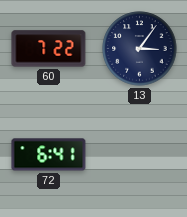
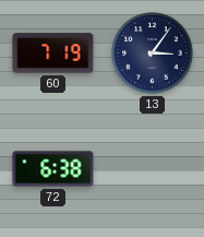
60: 7:22 -> 7:19
72: 6:41 -> 6:38
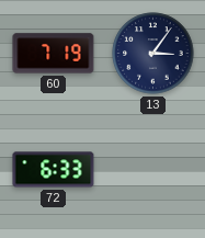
72: 6:38 -> 6:33
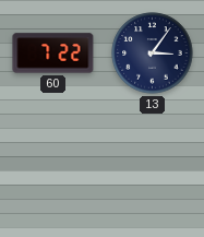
60: 7:19 -> 7:22
72: 6:33 -> none
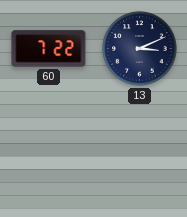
13: 3:06 -> 3:11
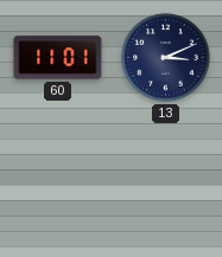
60: 7:22 -> 11:01
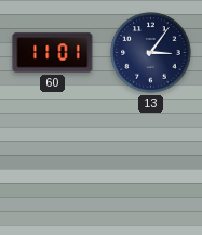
13: 3:11 -> 3:06
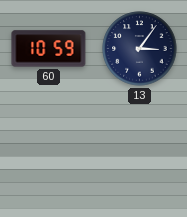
60: 11:01 -> 10:59
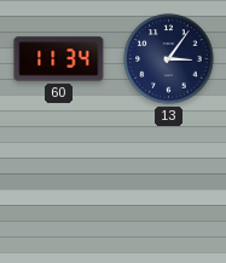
60: 10:59 -> 11:34
